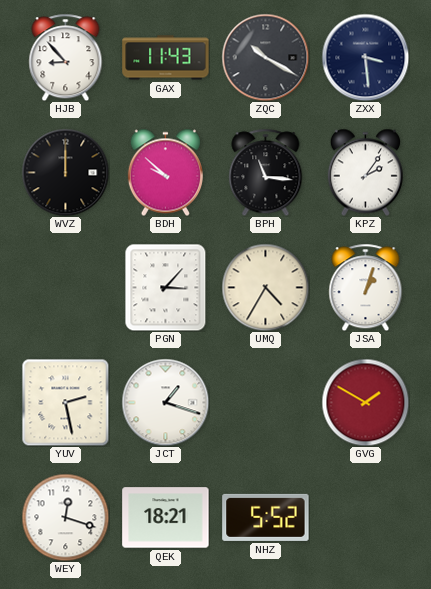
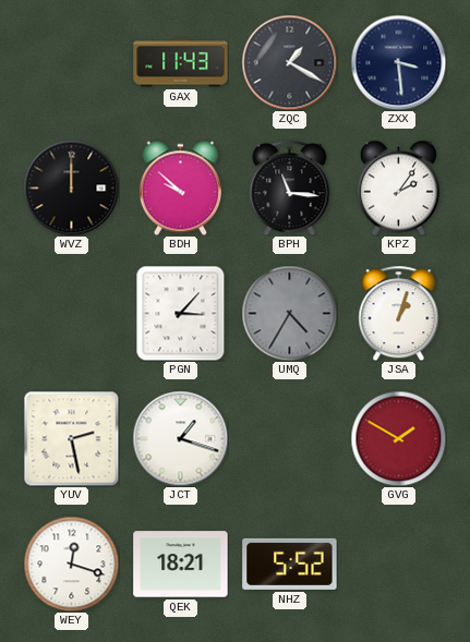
HJB: 8:53 -> none
ZQC: 10:20 -> 1:20
UMQ dial: cream -> grey
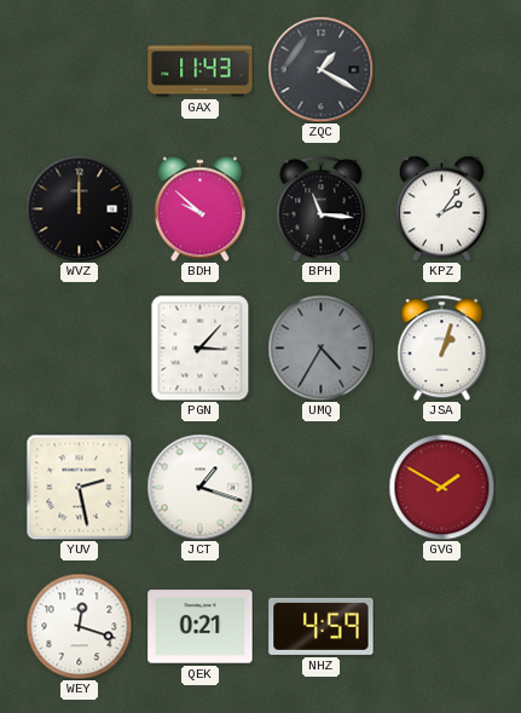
ZXX: 3:29 -> none
QEK: 18:21 -> 0:21
NHZ: 5:52 -> 4:59
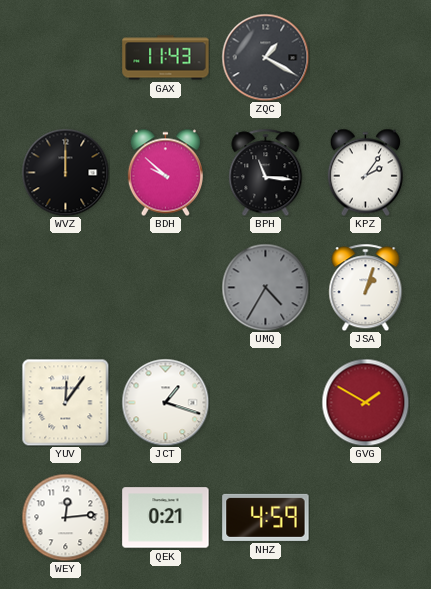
PGN: 3:07 -> none
YUV: 2:28 -> 12:06
WEY: 12:18 -> 12:14
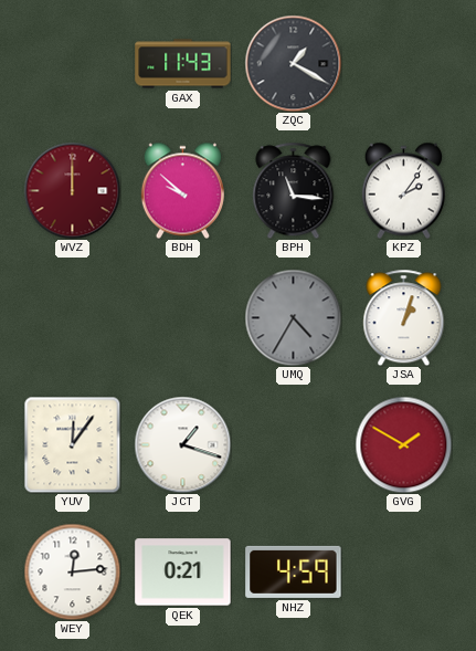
WVZ dial: black -> burgundy
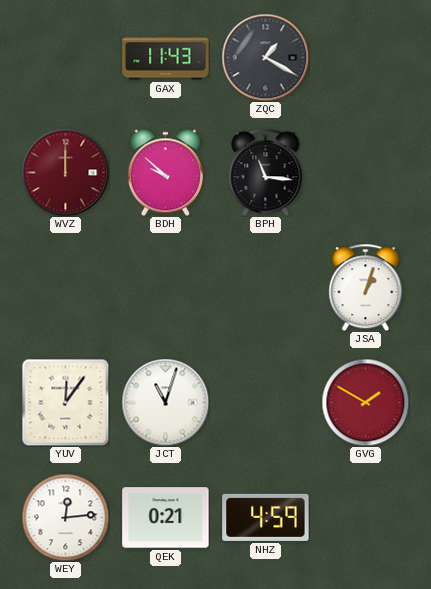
KPZ: 2:06 -> none
UMQ: 4:35 -> none
JCT: 1:18 -> 11:03
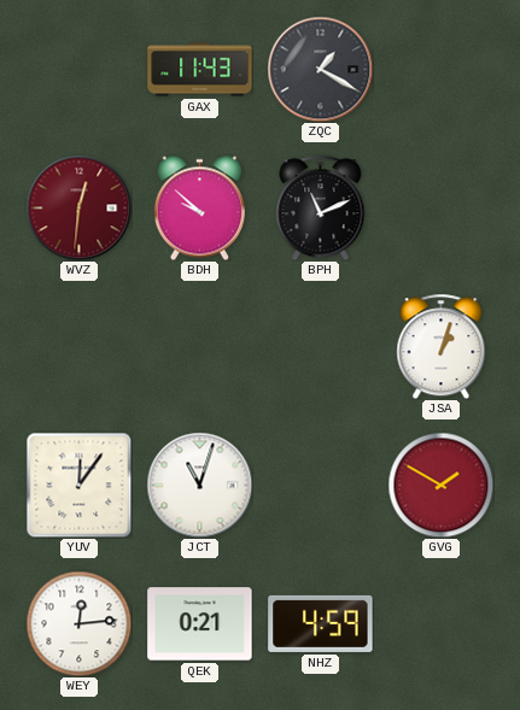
WVZ: 12:00 -> 12:31
BPH: 11:16 -> 11:11
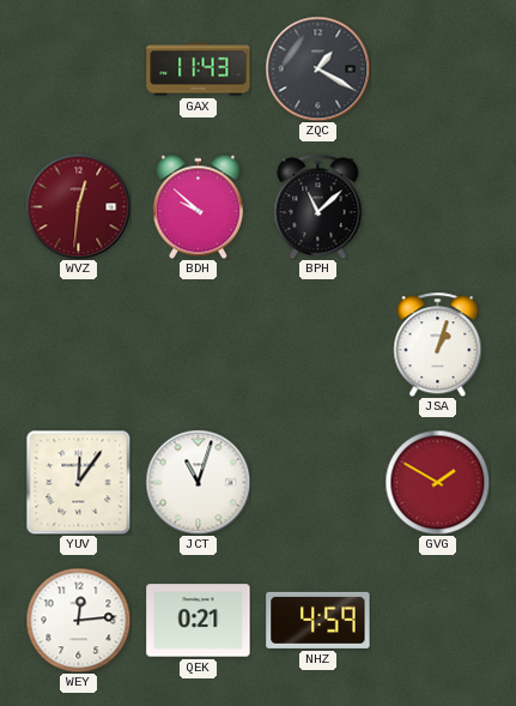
BPH: 11:11 -> 11:08
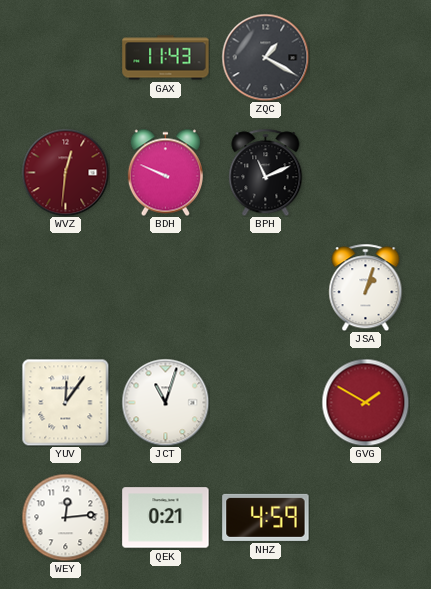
BDH: 9:52 -> 9:49
BPH: 11:08 -> 11:11
